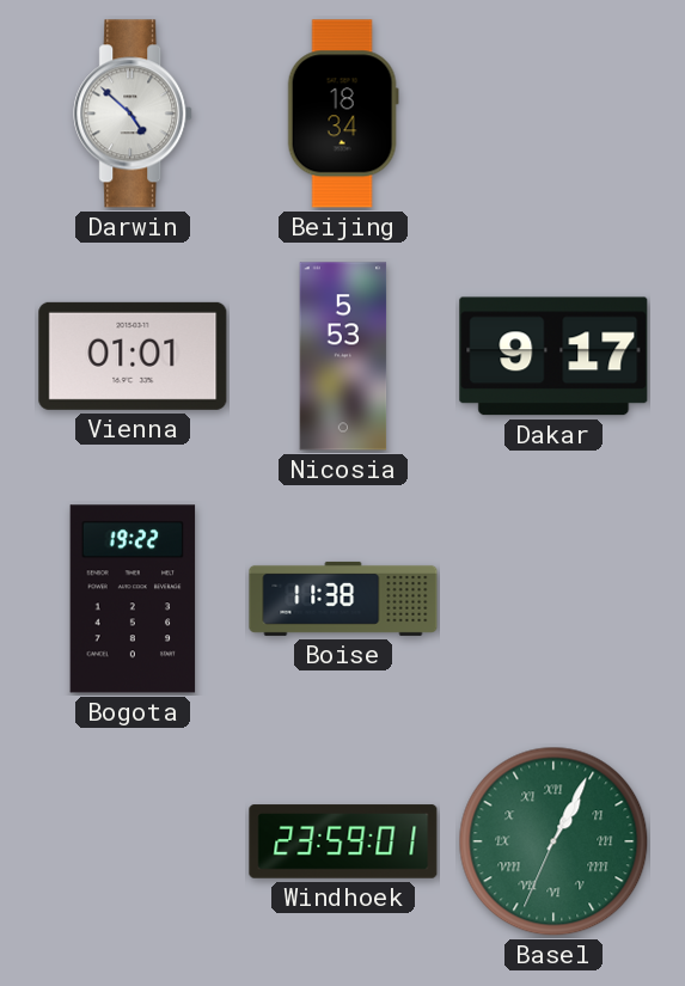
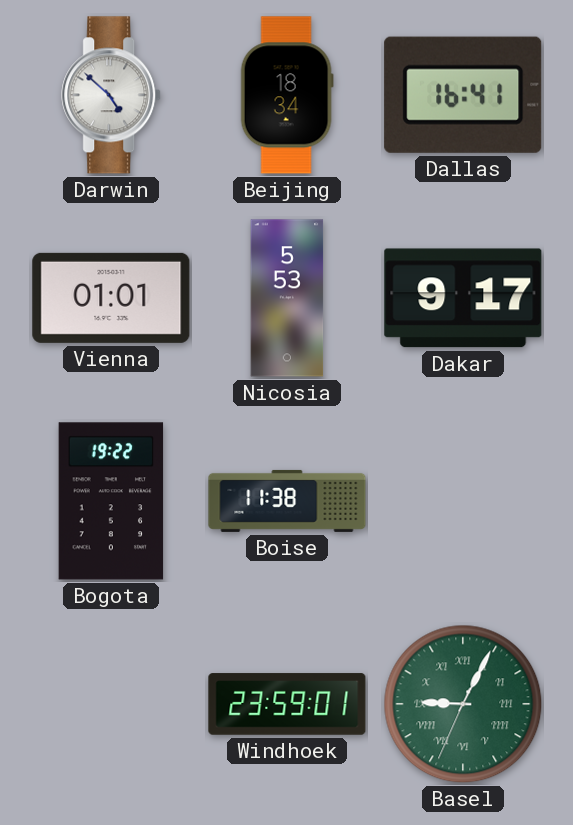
Dallas: none -> 16:41
Basel: 1:04 -> 9:04
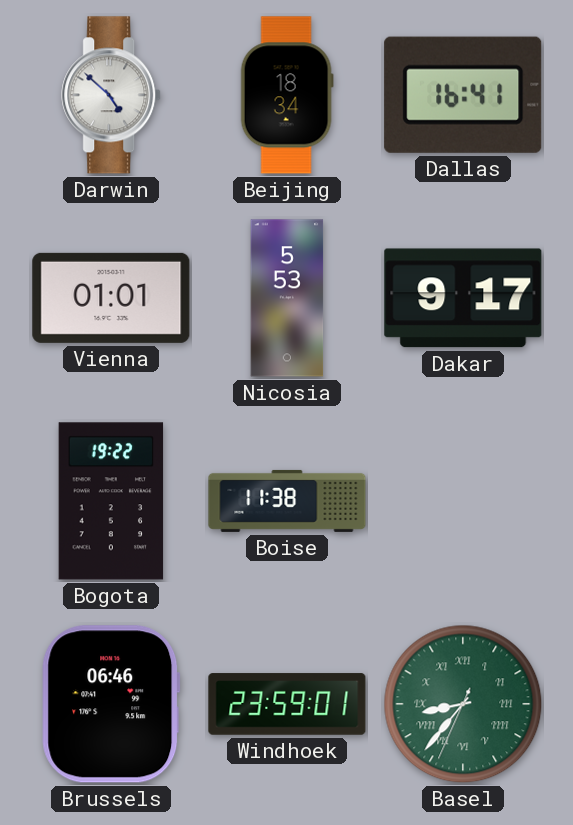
Brussels: none -> 06:46
Basel: 9:04 -> 8:36
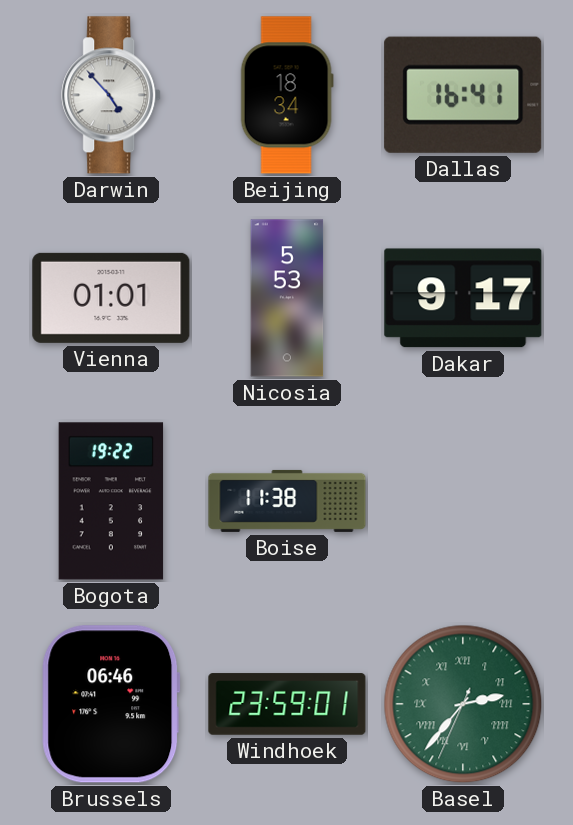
Darwin: 4:52 -> 4:53
Basel: 8:36 -> 2:36
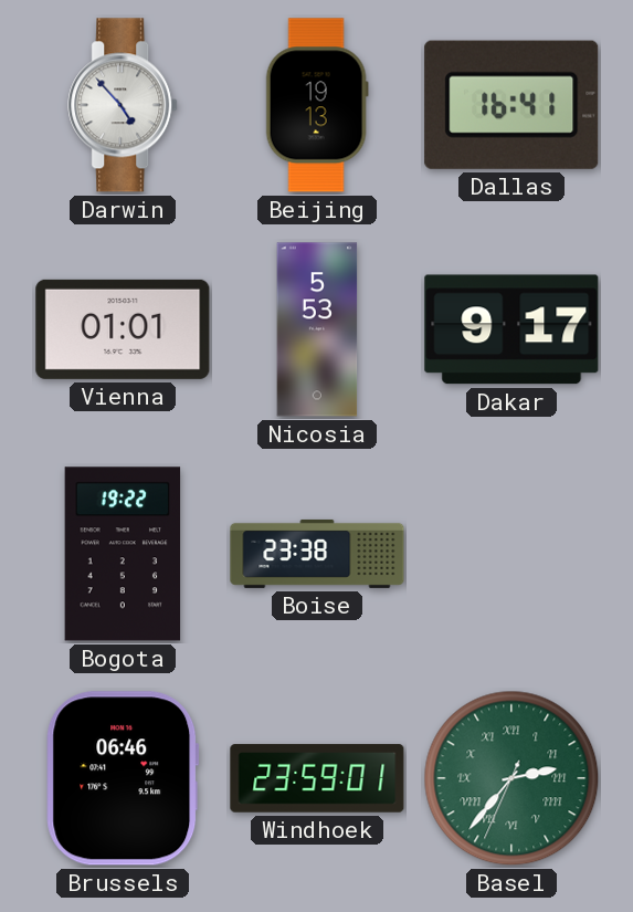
Beijing: 18:34 -> 19:13
Boise: 11:38 -> 23:38
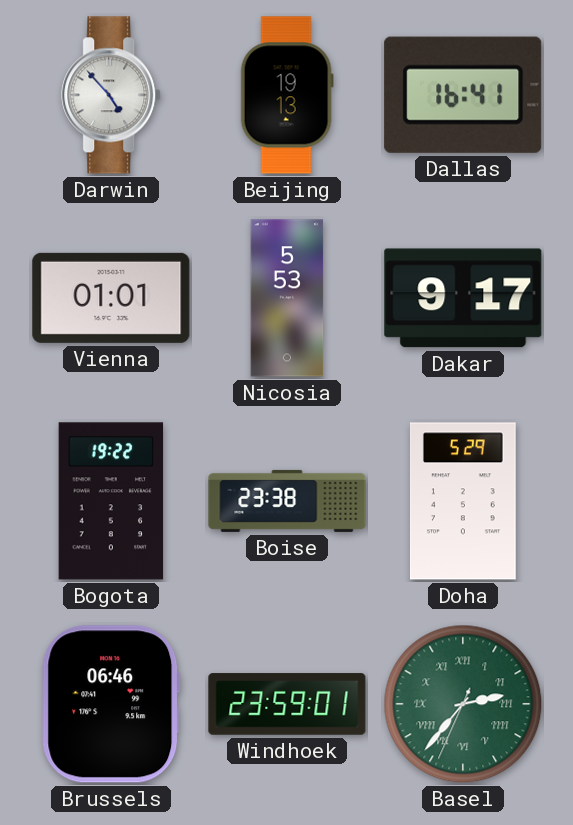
Doha: none -> 5:29
